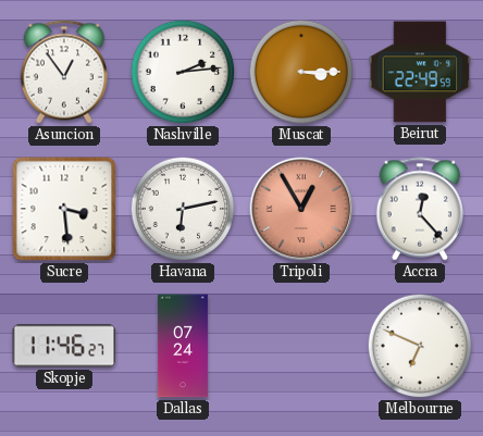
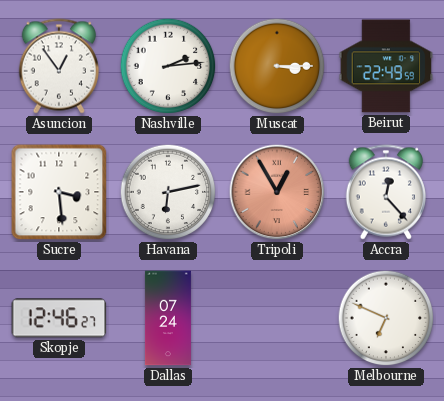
Skopje: 11:46 -> 12:46
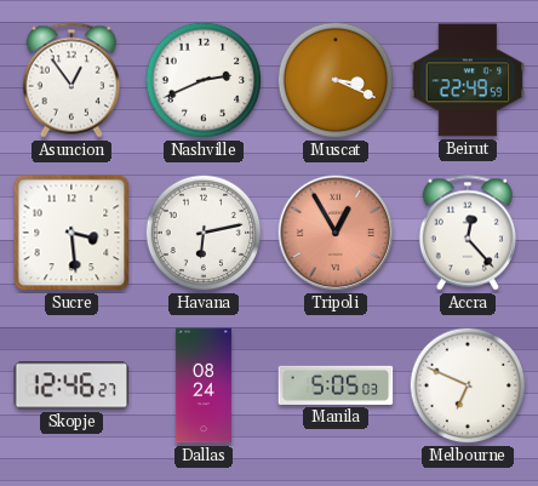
Nashville: 2:14 -> 2:41
Muscat: 3:15 -> 3:19
Dallas: 07:24 -> 08:24
Manila: none -> 5:05
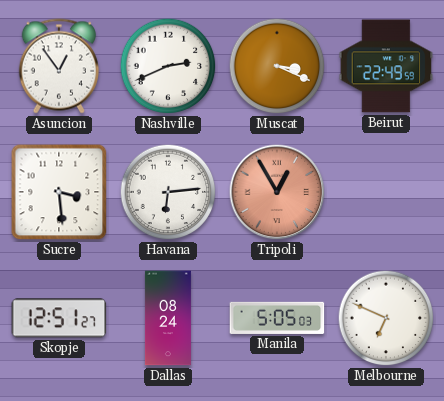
Havana: 6:13 -> 6:14
Accra: 12:23 -> none
Skopje: 12:46 -> 12:51
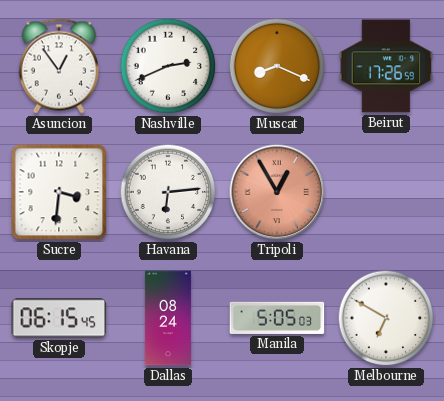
Muscat: 3:19 -> 8:19
Beirut: 22:49 -> 17:26
Sucre: 3:29 -> 3:31
Skopje: 12:51 -> 06:15
Melbourne: 6:49 -> 6:50
